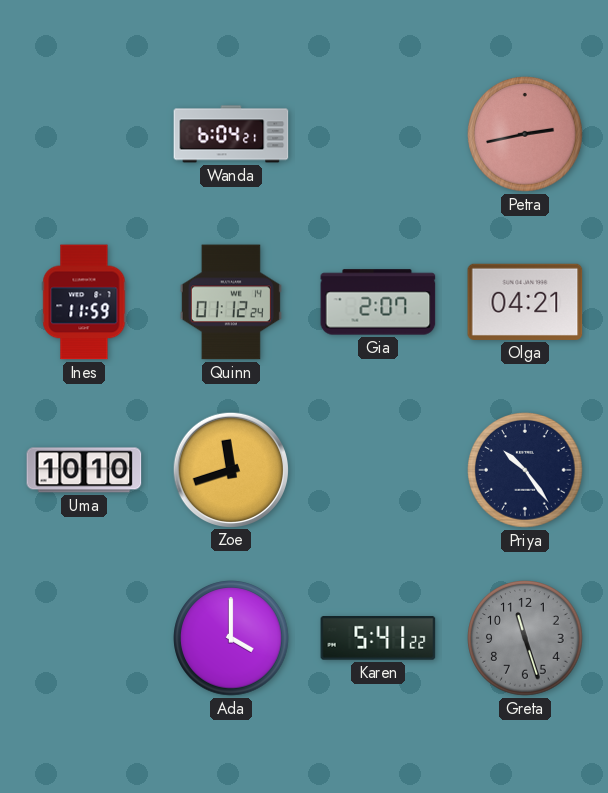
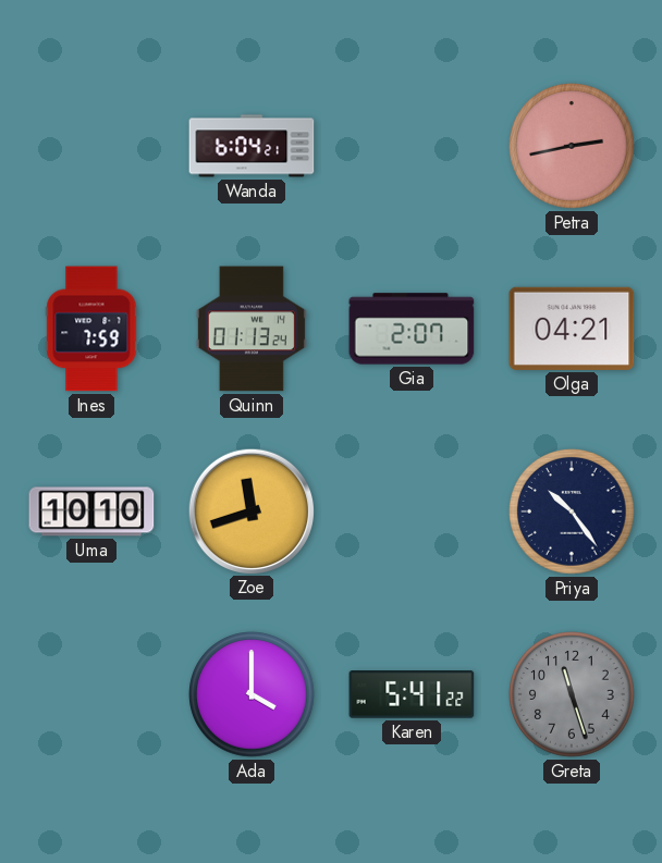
Ines: 11:59 -> 7:59
Quinn: 01:12 -> 01:13
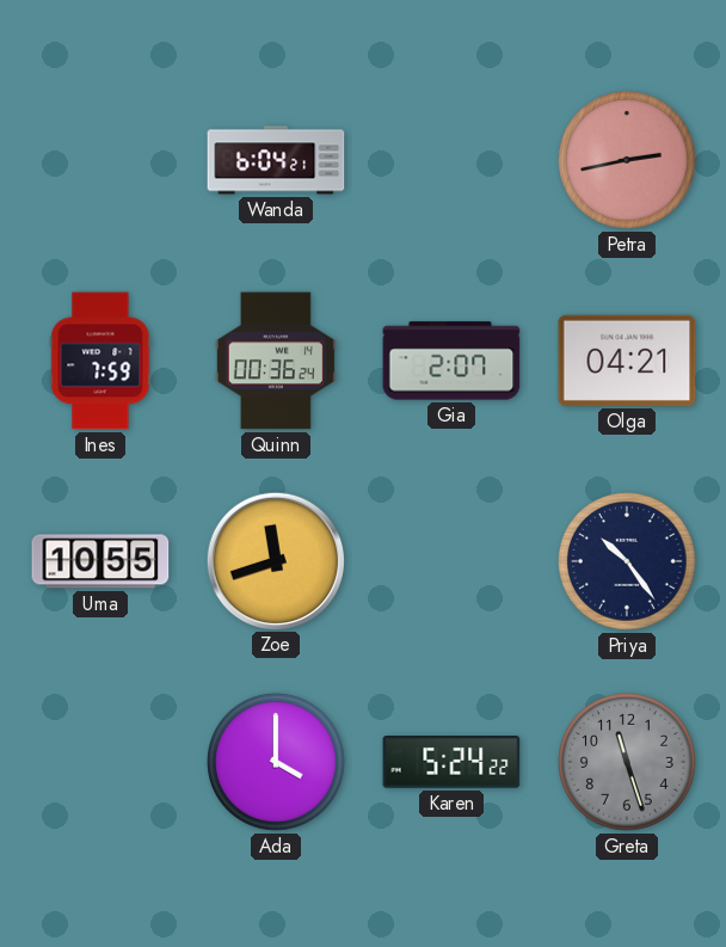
Quinn: 01:13 -> 00:36
Uma: 10:10 -> 10:55
Karen: 5:41 -> 5:24
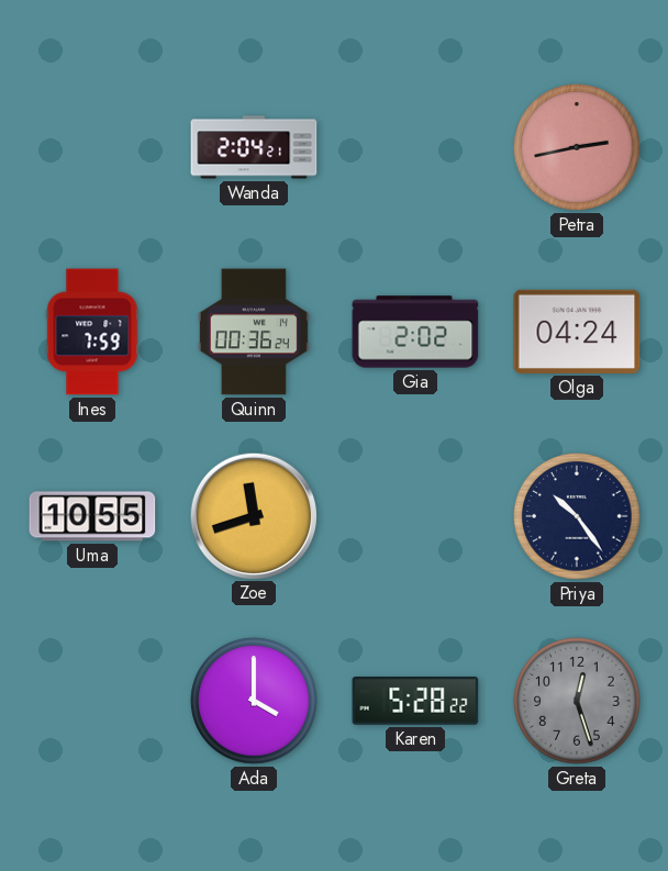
Wanda: 6:04 -> 2:04
Gia: 2:07 -> 2:02
Olga: 04:21 -> 04:24
Karen: 5:24 -> 5:28
Greta: 11:27 -> 12:27
